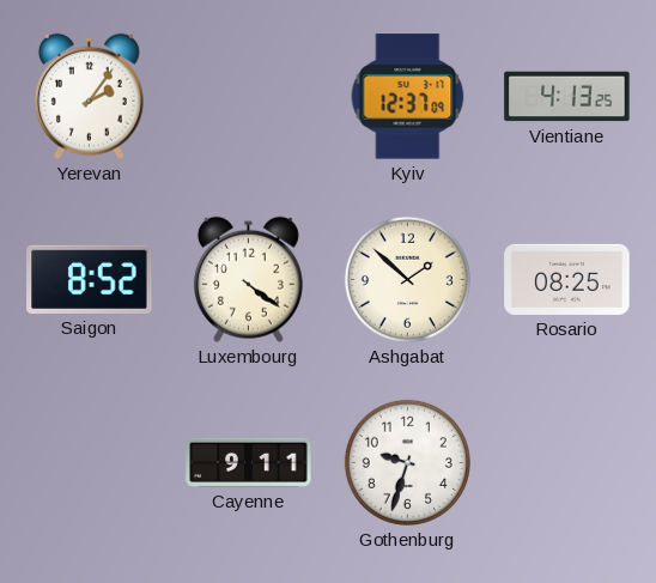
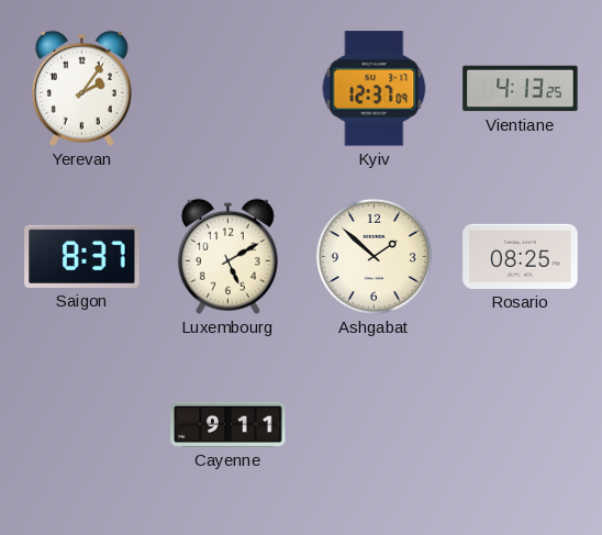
Saigon: 8:52 -> 8:37
Luxembourg: 4:21 -> 5:10
Gothenburg: 9:33 -> none
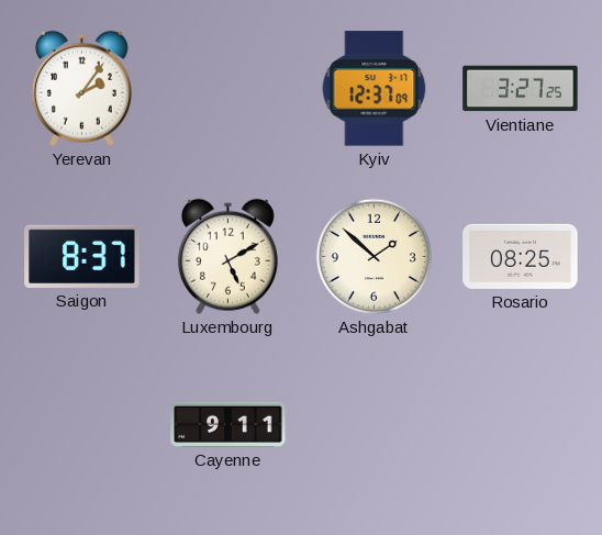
Vientiane: 4:13 -> 3:27
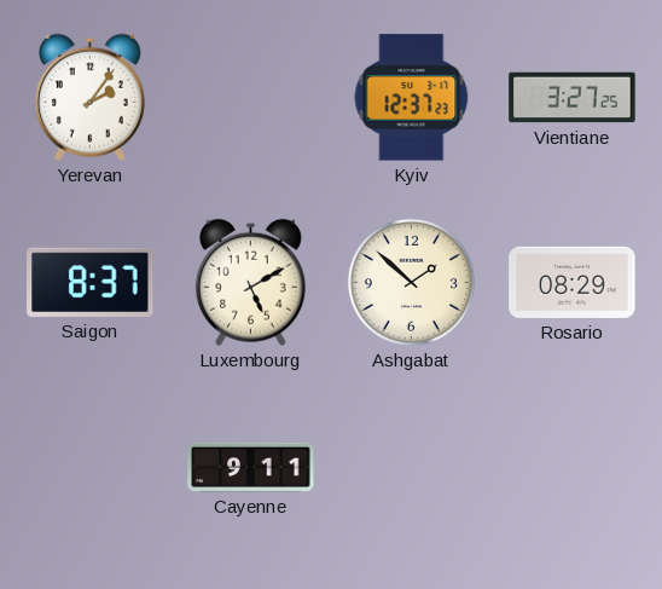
Kyiv: 12:37:09 -> 12:37:23
Rosario: 08:25 -> 08:29
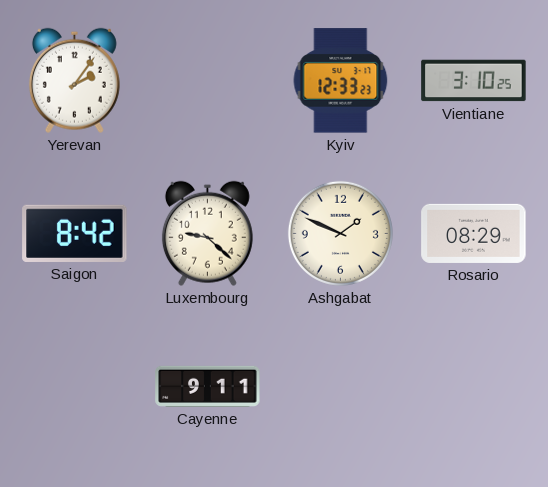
Kyiv: 12:37 -> 12:33
Vientiane: 3:27 -> 3:10
Saigon: 8:37 -> 8:42
Luxembourg: 5:10 -> 9:22
Ashgabat: 1:52 -> 1:49
